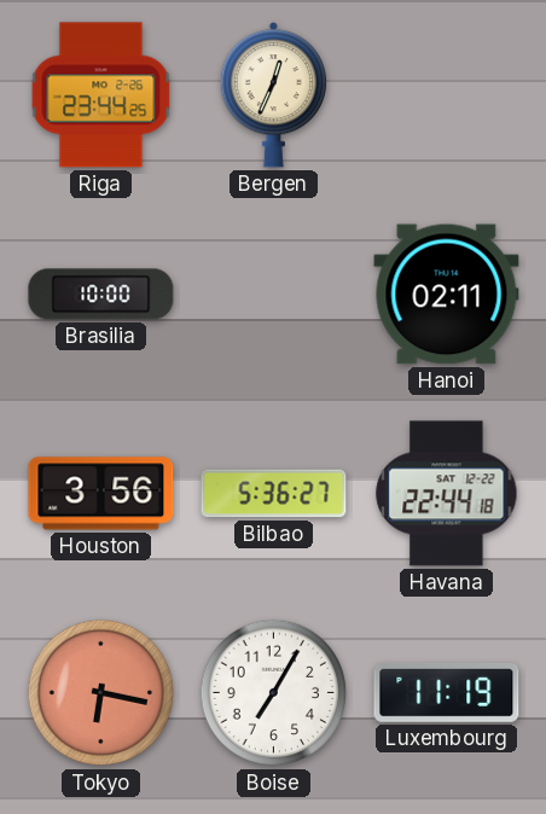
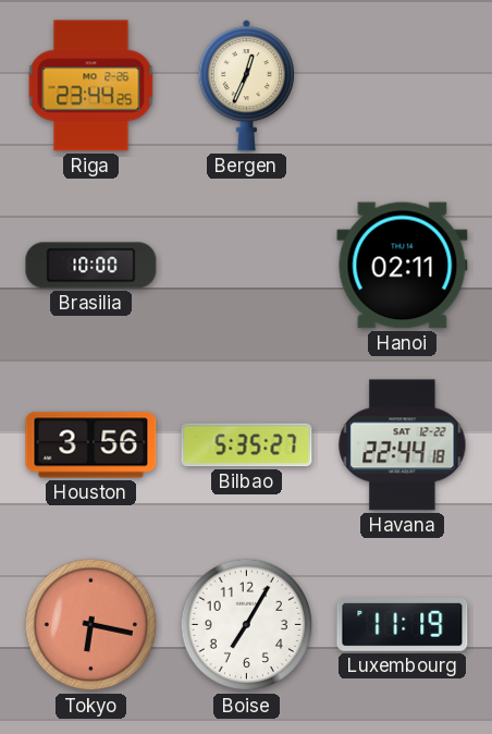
Bilbao: 5:36 -> 5:35
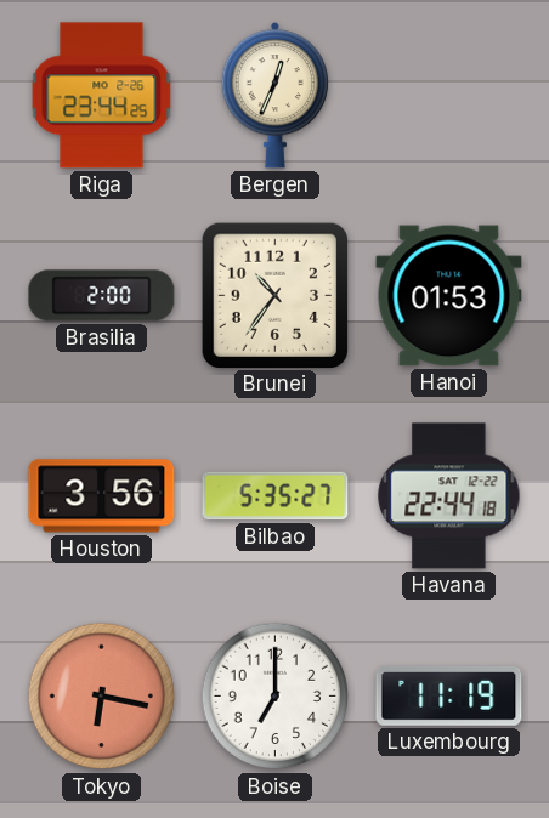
Brasilia: 10:00 -> 2:00
Brunei: none -> 10:36
Hanoi: 02:11 -> 01:53
Boise: 7:05 -> 7:00
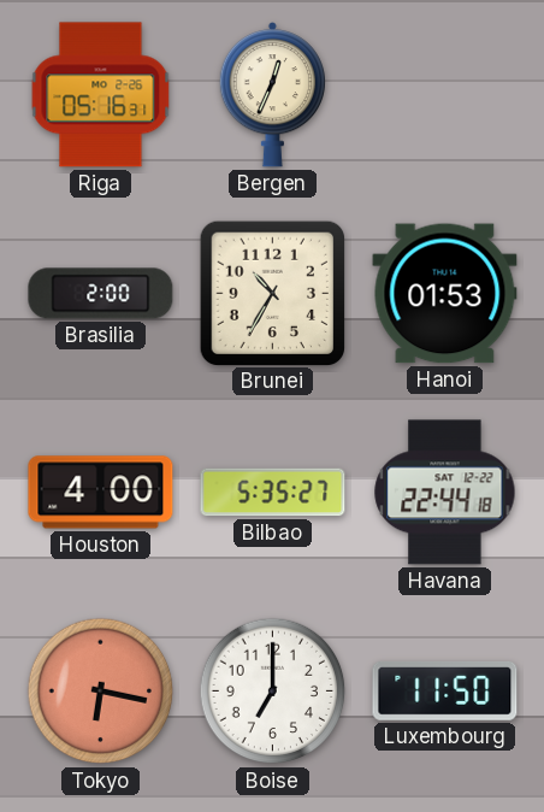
Riga: 23:44 -> 05:16
Brunei: 10:36 -> 10:35
Houston: 3:56 -> 4:00
Luxembourg: 11:19 -> 11:50
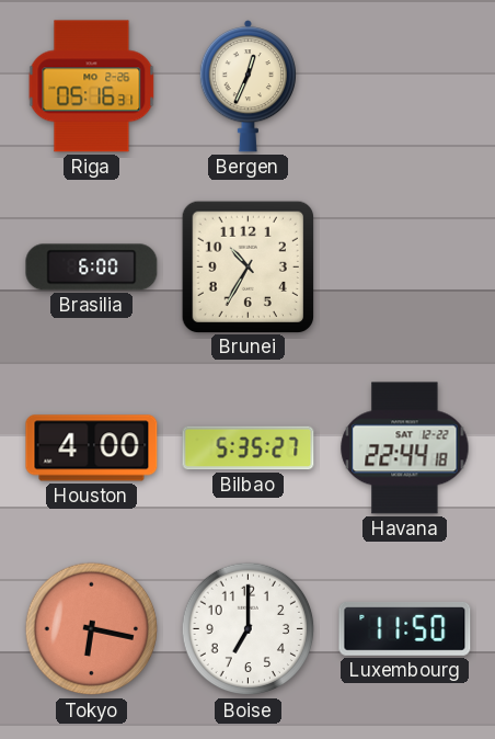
Brasilia: 2:00 -> 6:00
Hanoi: 01:53 -> none
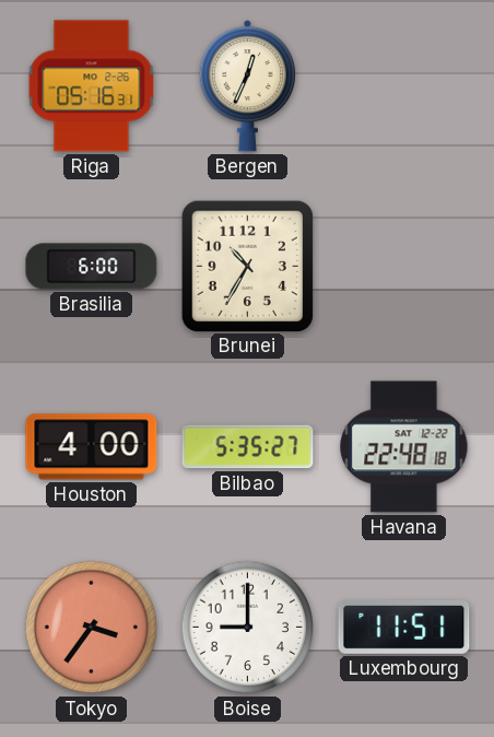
Havana: 22:44 -> 22:48
Tokyo: 6:17 -> 3:36
Boise: 7:00 -> 9:00
Luxembourg: 11:50 -> 11:51
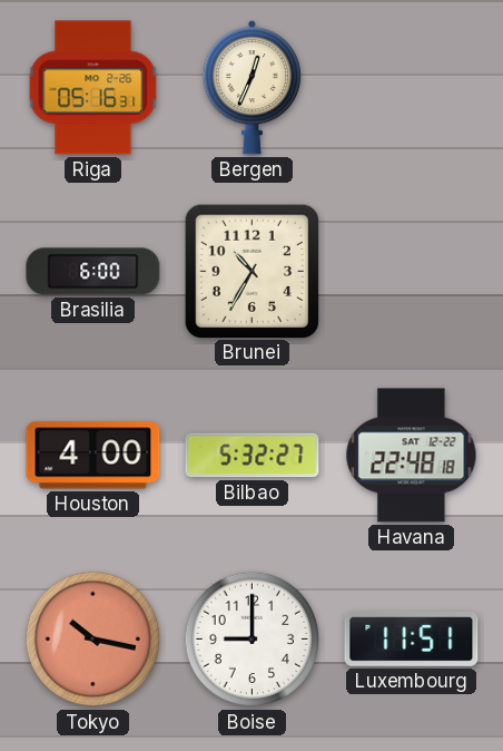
Bilbao: 5:35 -> 5:32
Tokyo: 3:36 -> 10:17
